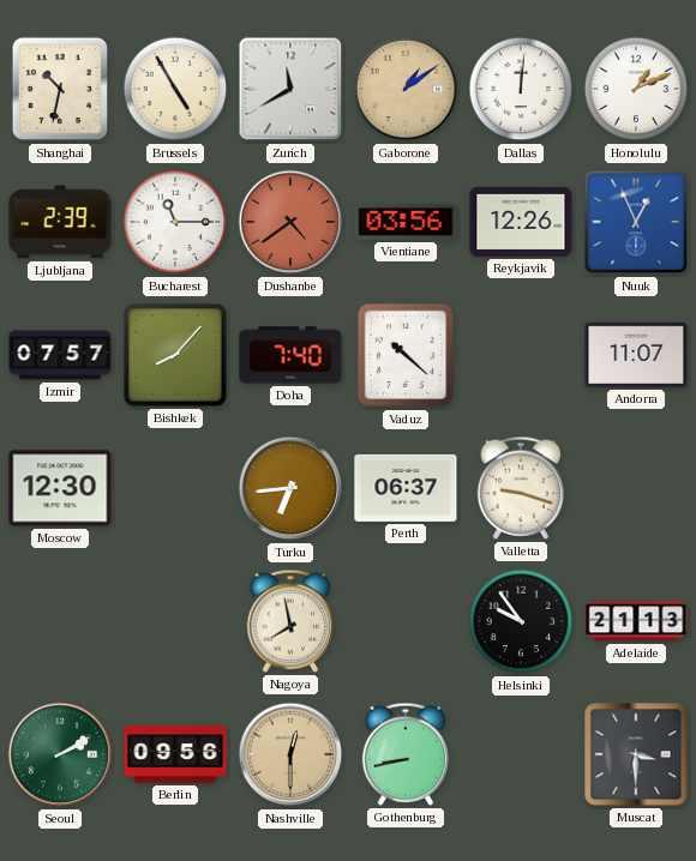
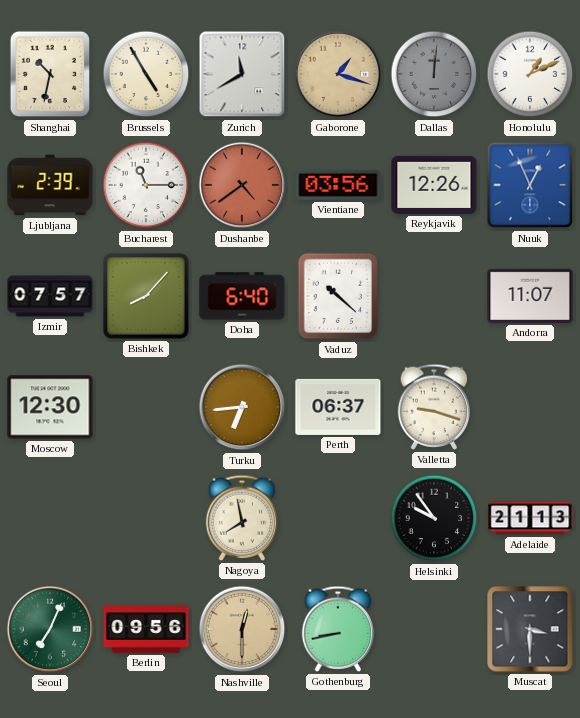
Gaborone: 1:09 -> 1:18
Dallas dial: white -> grey
Doha: 7:40 -> 6:40
Seoul: 2:10 -> 7:04
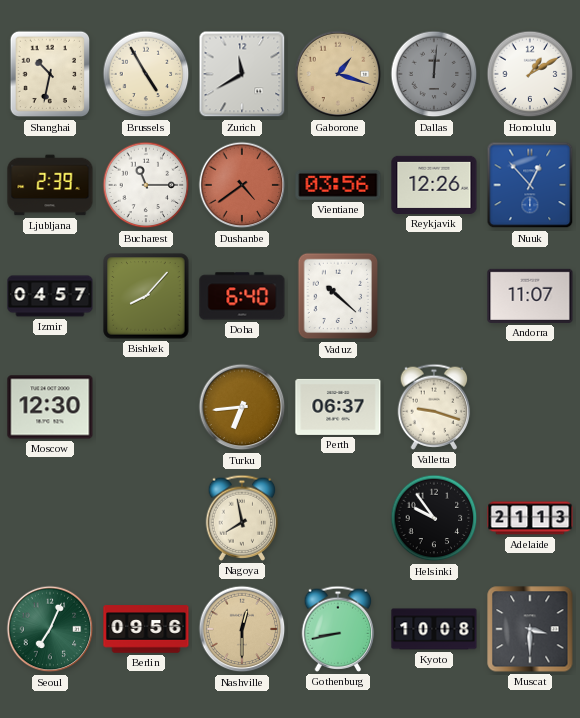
Honolulu: 1:11 -> 1:10
Nuuk: 12:56 -> 12:53
Izmir: 07:57 -> 04:57
Kyoto: none -> 10:08
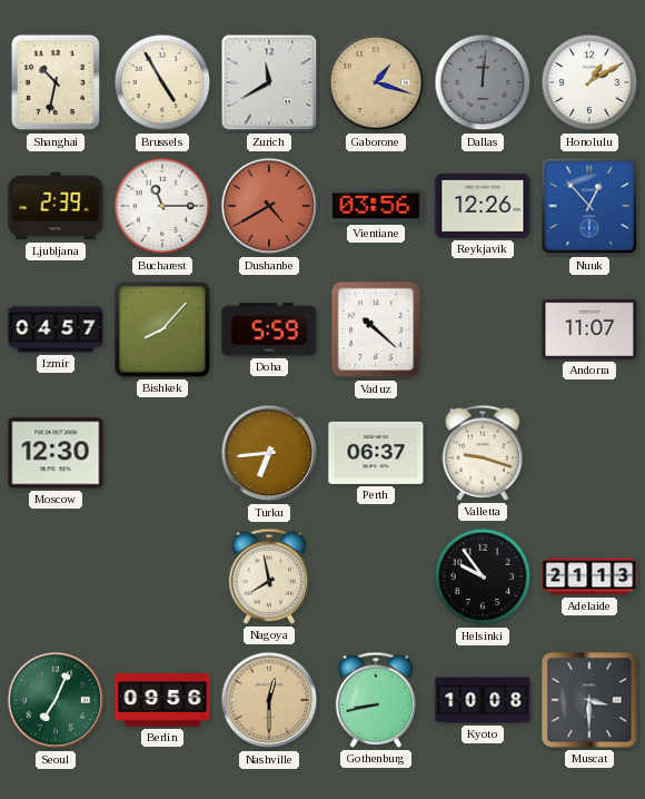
Dushanbe: 4:39 -> 4:40
Doha: 6:40 -> 5:59
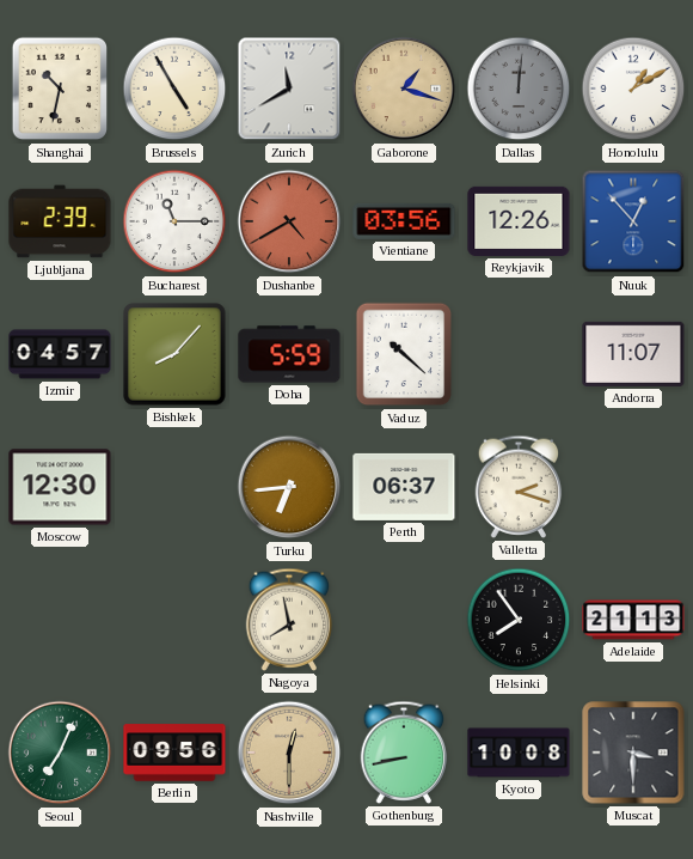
Valletta: 9:18 -> 2:18
Helsinki: 9:54 -> 7:54
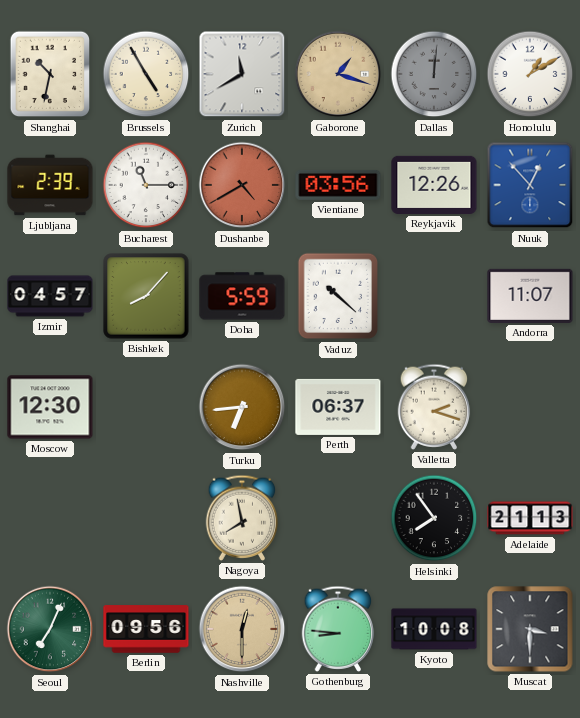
Gothenburg: 8:43 -> 8:46
